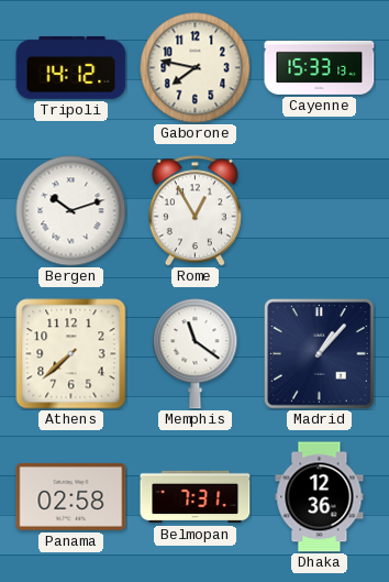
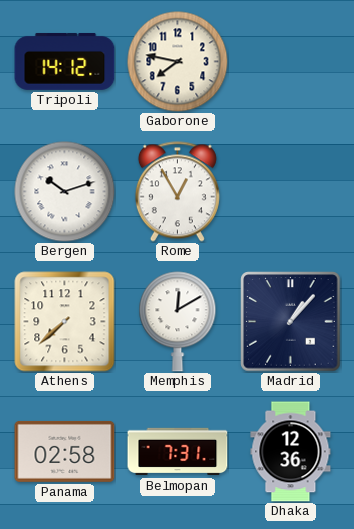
Cayenne: 15:33 -> none
Memphis: 11:21 -> 12:10
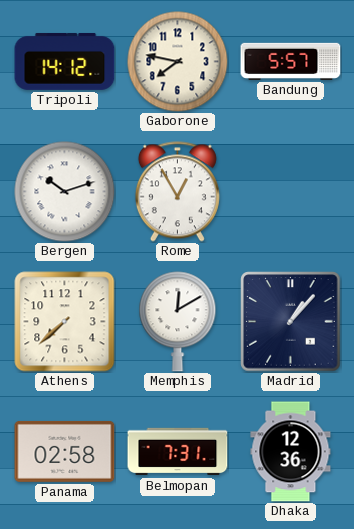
Bandung: none -> 5:57
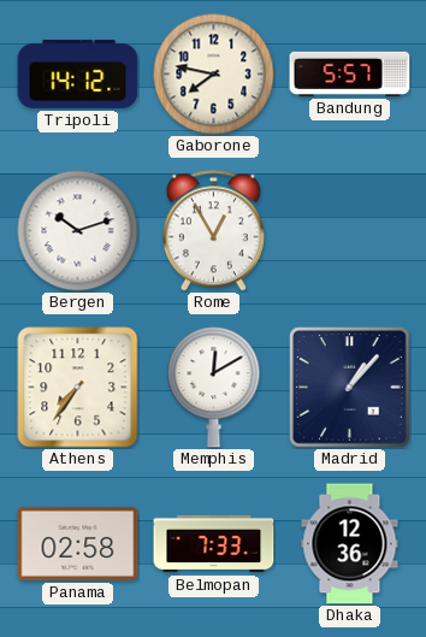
Athens: 7:38 -> 7:36
Belmopan: 7:31 -> 7:33
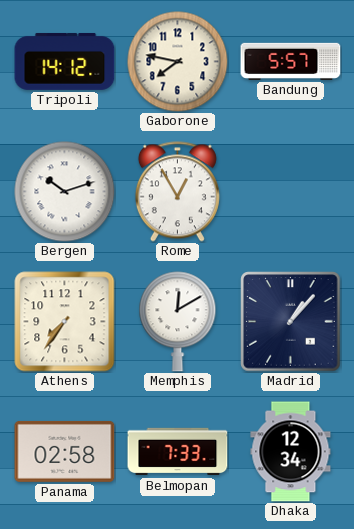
Dhaka: 12:36 -> 12:34
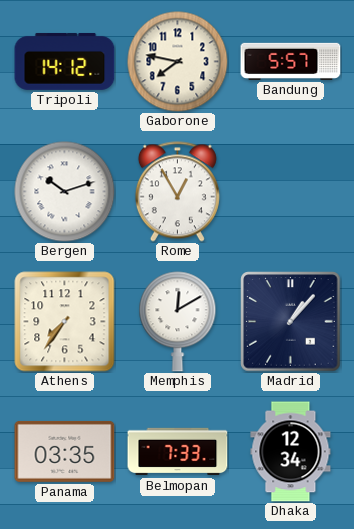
Panama: 02:58 -> 03:35
